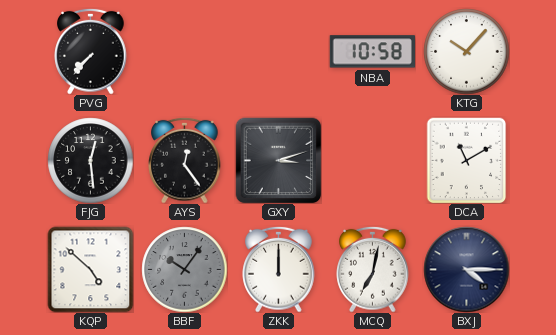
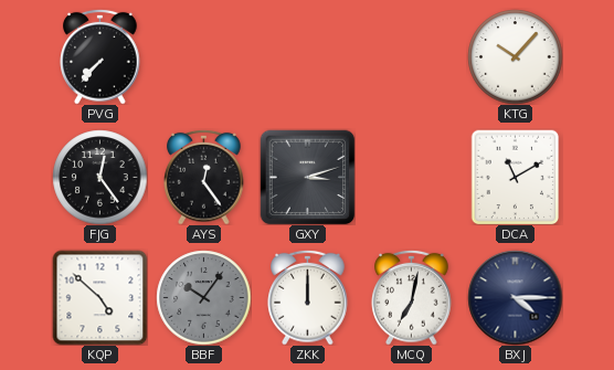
NBA: 10:58 -> none
FJG: 12:29 -> 12:24
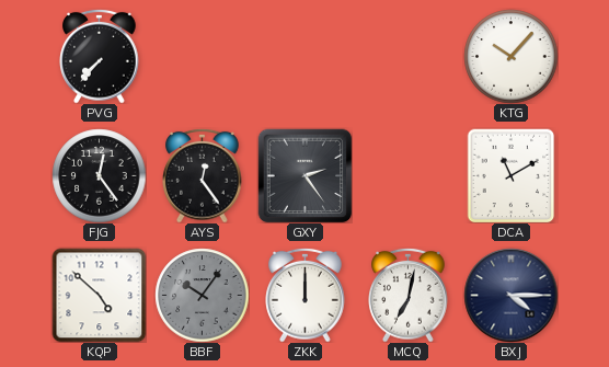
GXY: 3:12 -> 2:24
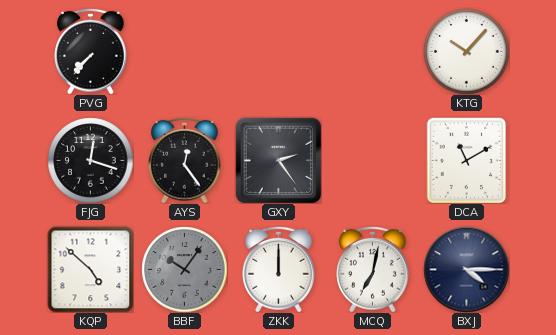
FJG: 12:24 -> 12:18
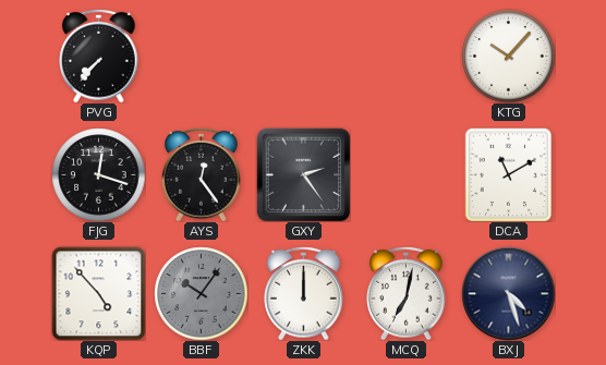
KQP: 4:52 -> 4:53
BXJ: 4:15 -> 4:27
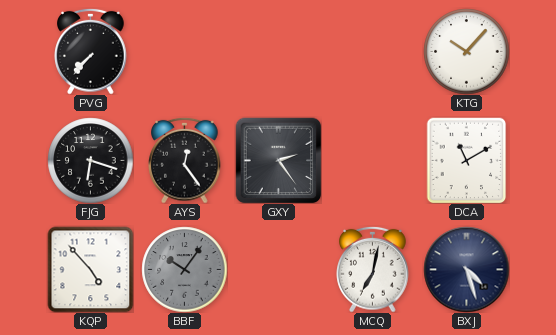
FJG: 12:18 -> 6:18
ZKK: 12:00 -> none
